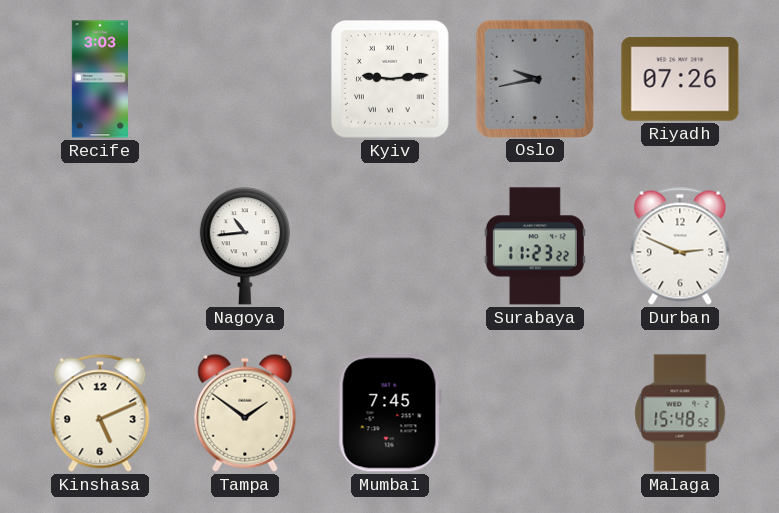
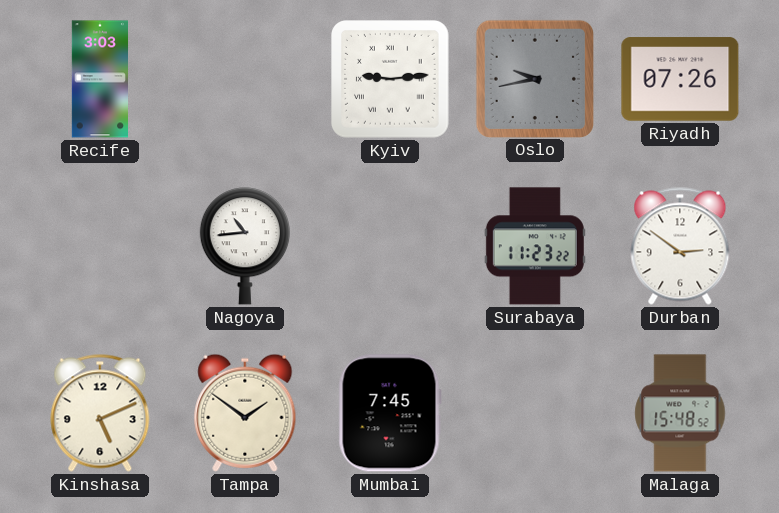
Durban: 2:49 -> 2:51
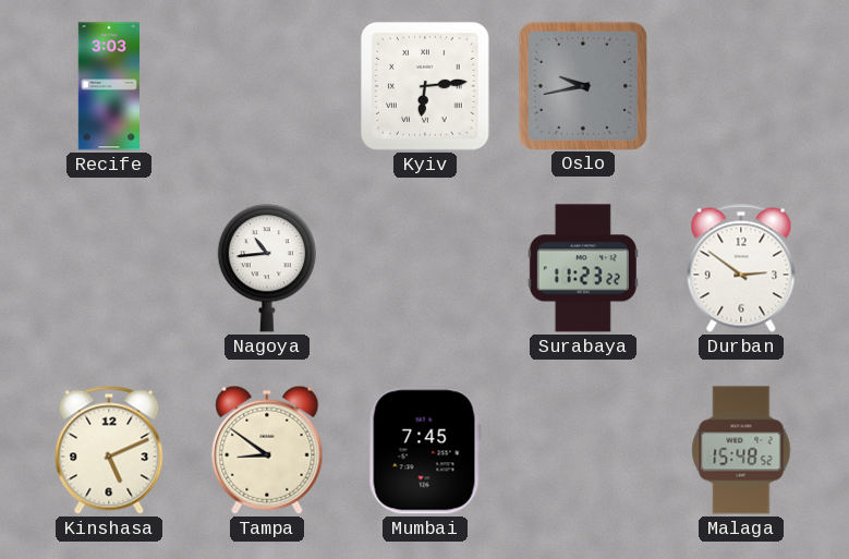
Kyiv: 9:14 -> 6:14
Riyadh: 07:26 -> none
Tampa: 1:51 -> 8:51
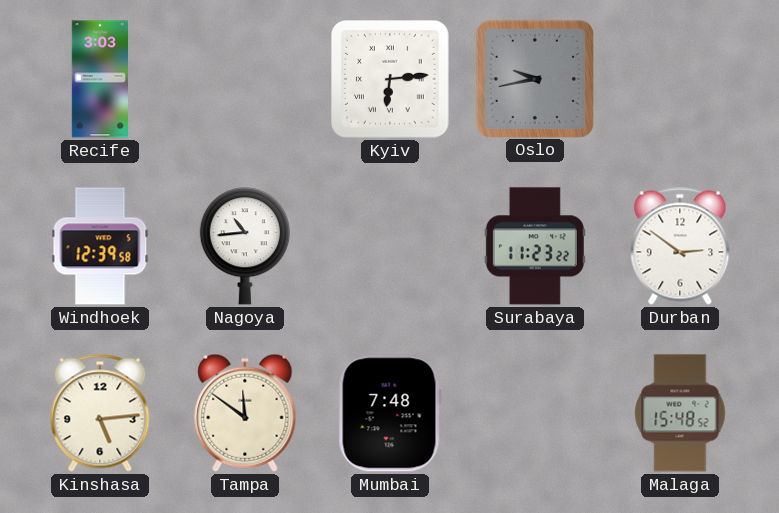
Windhoek: none -> 12:39
Kinshasa: 5:11 -> 5:14
Tampa: 8:51 -> 11:51
Mumbai: 7:45 -> 7:48
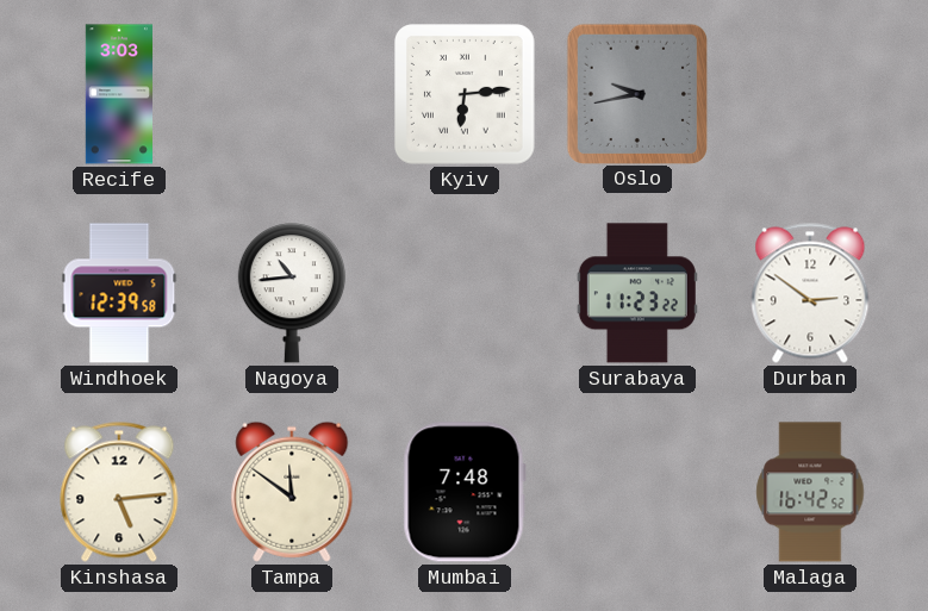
Malaga: 15:48 -> 16:42
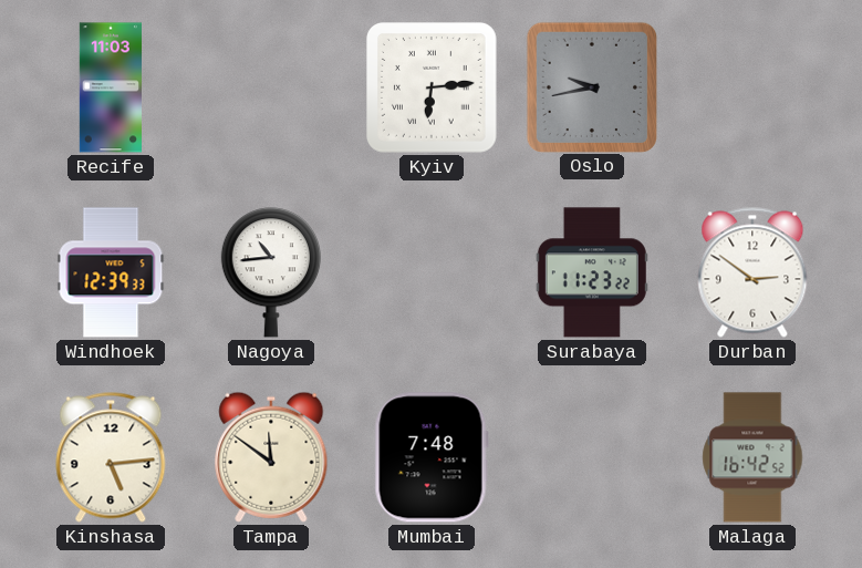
Recife: 3:03 -> 11:03
Windhoek: 12:39:58 -> 12:39:33
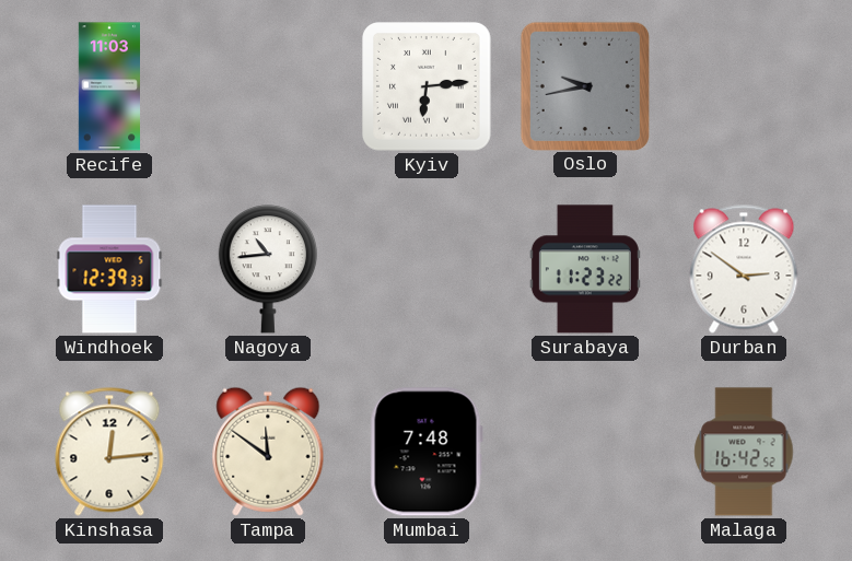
Kinshasa: 5:14 -> 12:14
